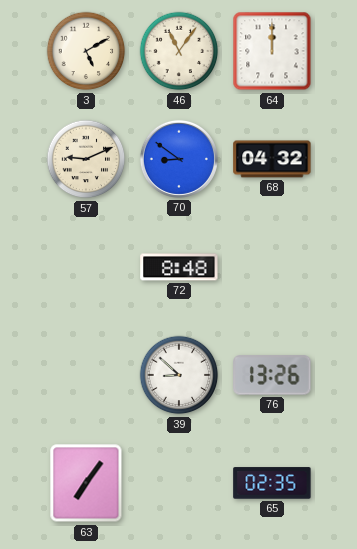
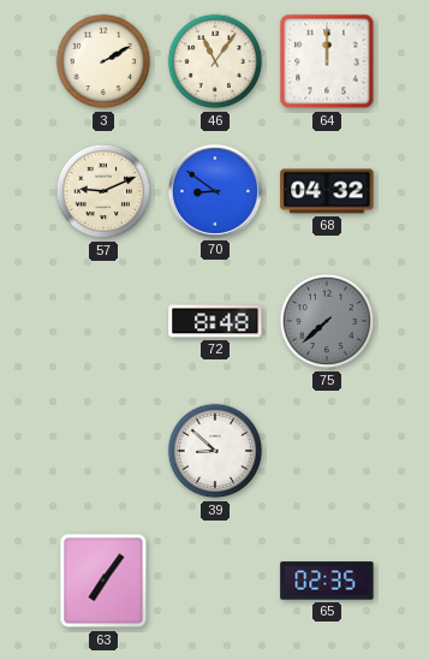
3: 5:10 -> 2:10
75: none -> 7:38
76: 13:26 -> none
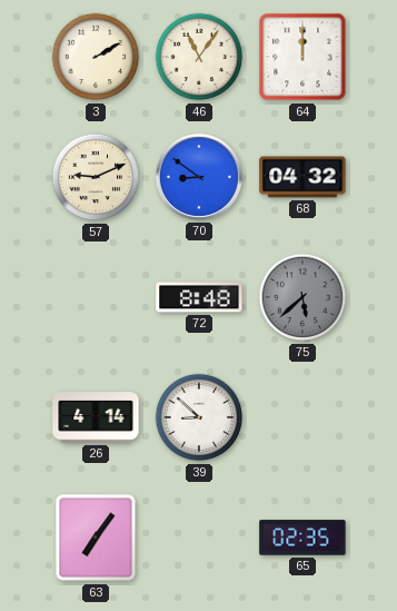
75: 7:38 -> 5:38
26: none -> 4:14
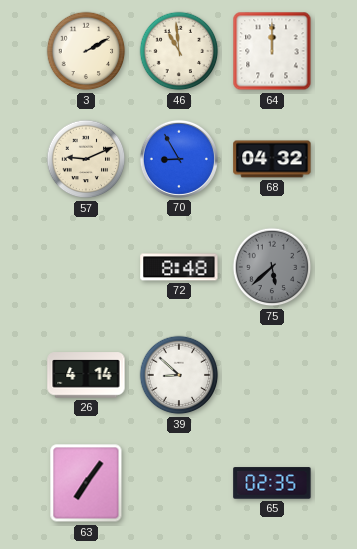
46: 11:06 -> 10:59
70: 8:51 -> 8:55
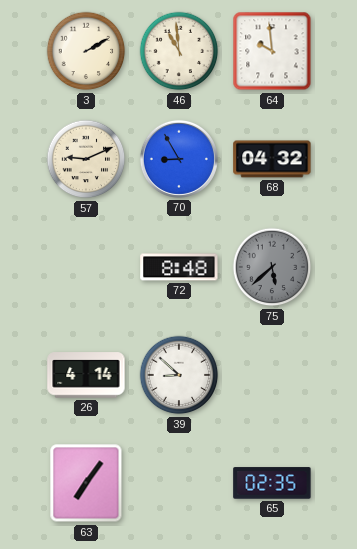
64: 12:00 -> 9:59
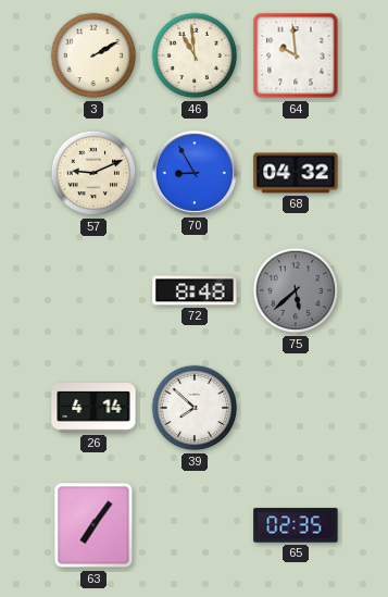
39: 8:52 -> 7:52
